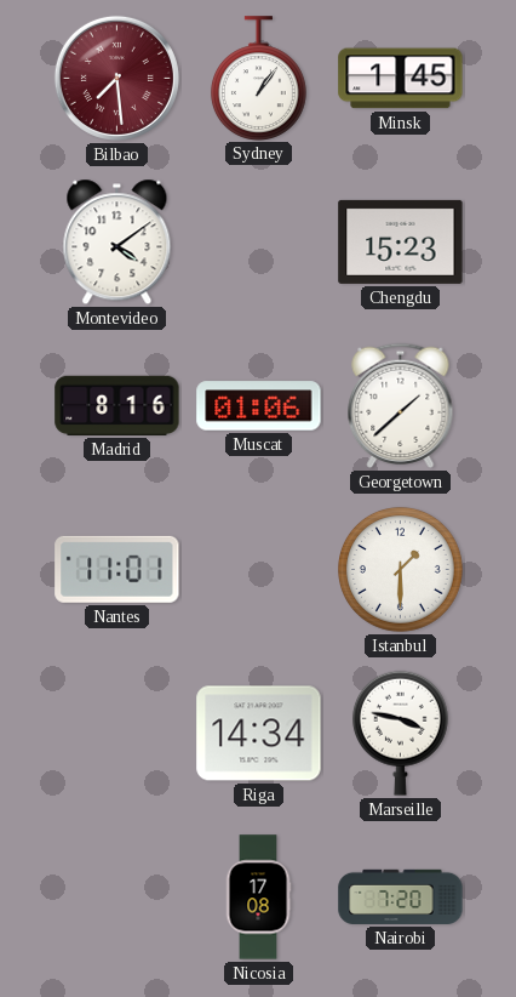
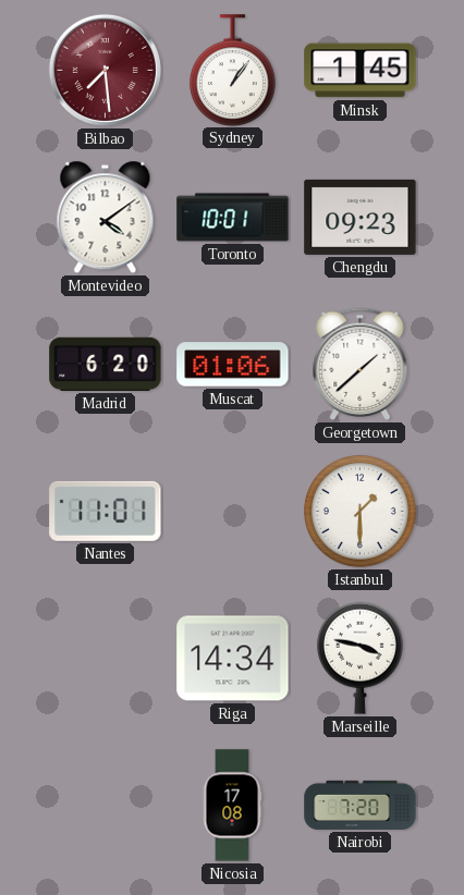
Toronto: none -> 10:01
Chengdu: 15:23 -> 09:23
Madrid: 8:16 -> 6:20
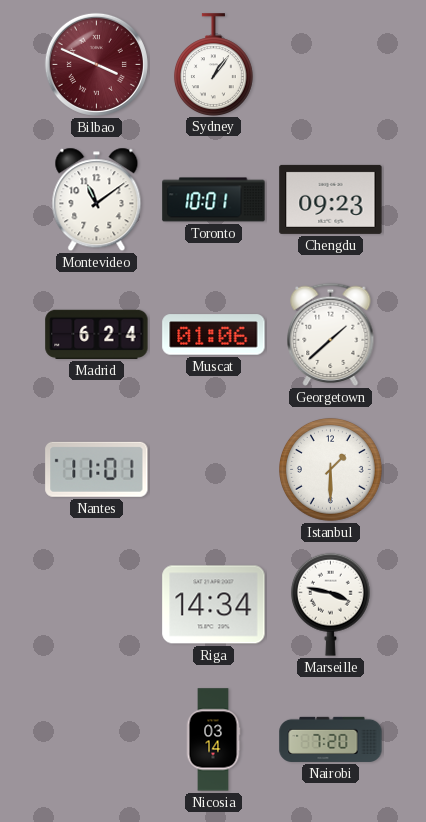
Bilbao: 7:29 -> 3:49
Minsk: 1:45 -> none
Montevideo: 4:09 -> 11:09
Madrid: 6:20 -> 6:24
Nicosia: 17:08 -> 03:14
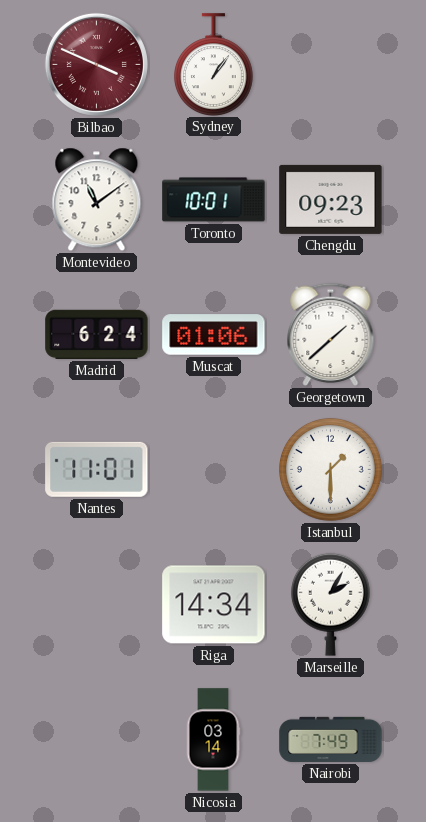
Marseille: 3:47 -> 2:05
Nairobi: 7:20 -> 7:49
